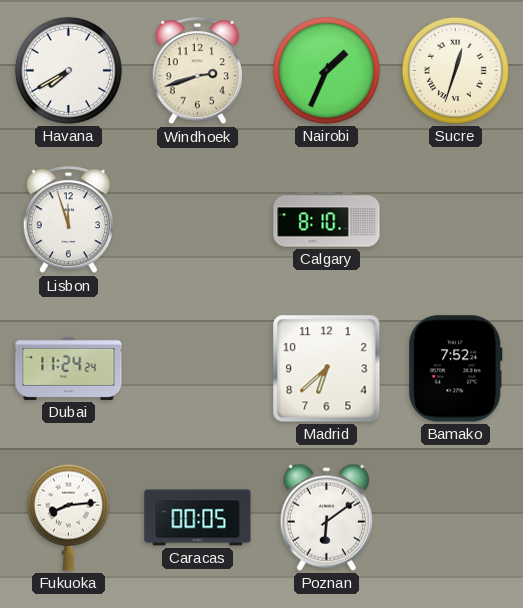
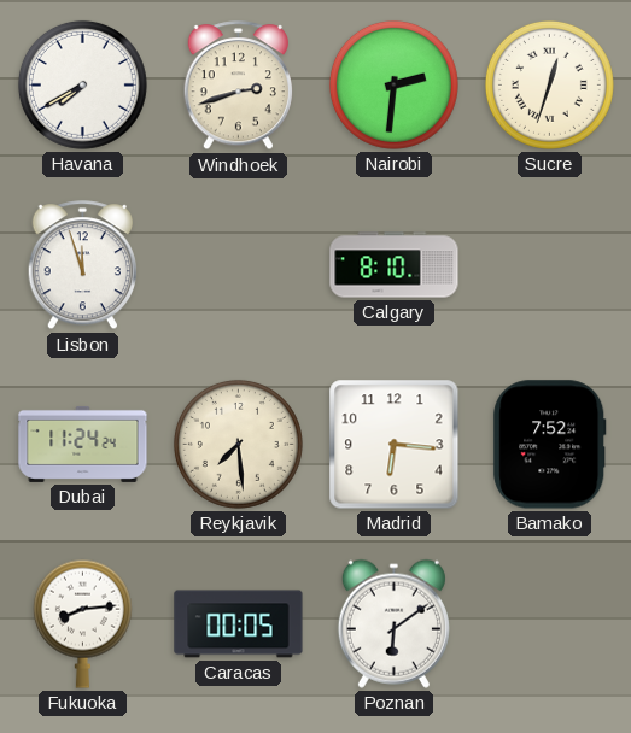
Nairobi: 1:34 -> 2:31
Reykjavik: none -> 7:29
Madrid: 6:38 -> 6:16
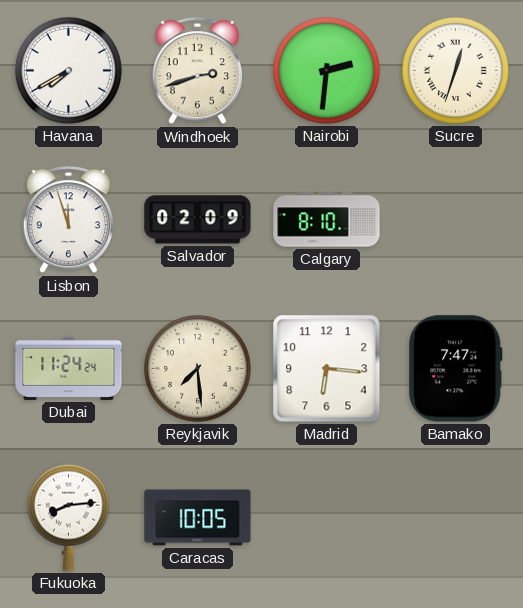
Salvador: none -> 02:09
Bamako: 7:52 -> 7:47
Caracas: 00:05 -> 10:05
Poznan: 6:09 -> none
